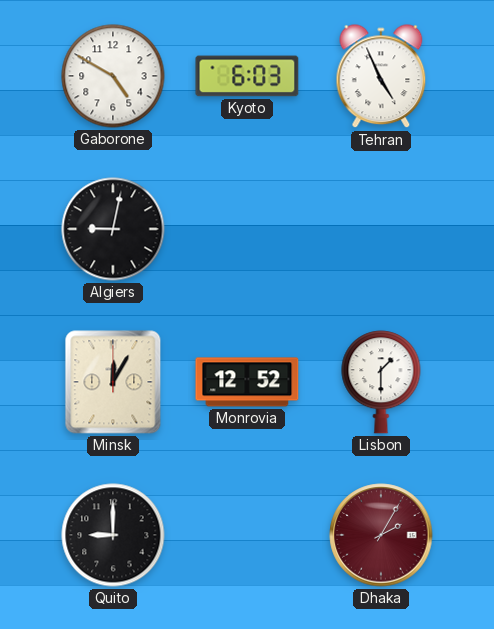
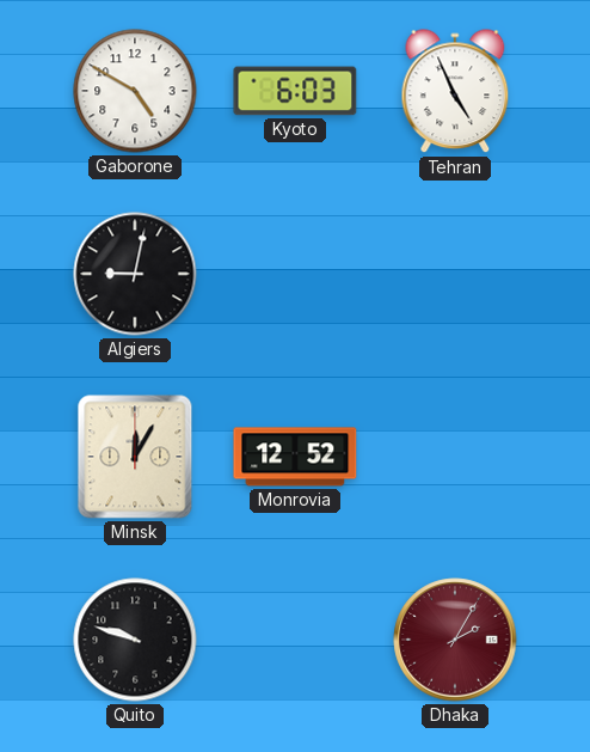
Lisbon: 1:30 -> none
Quito: 9:00 -> 9:48
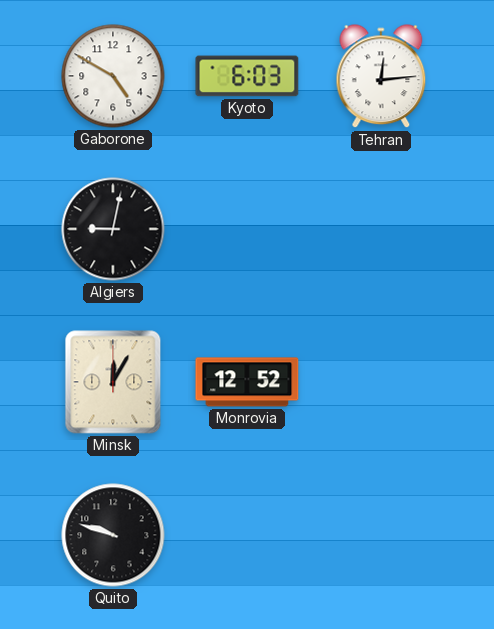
Tehran: 4:56 -> 12:14
Dhaka: 2:05 -> none
